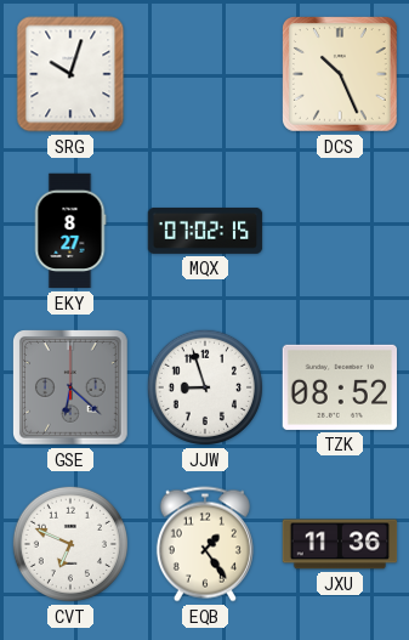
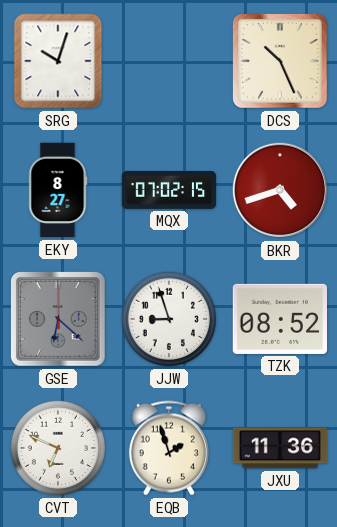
BKR: none -> 4:42
EQB: 1:24 -> 1:57
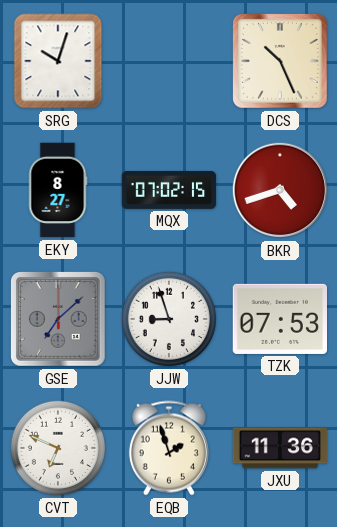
GSE: 6:22 -> 7:08
TZK: 08:52 -> 07:53
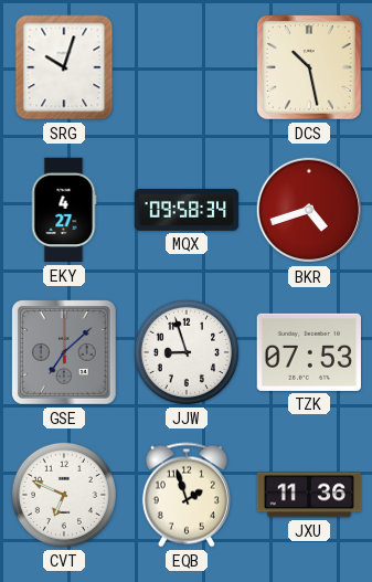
DCS: 10:26 -> 10:28
EKY: 8:27 -> 4:27
MQX: 07:02 -> 09:58
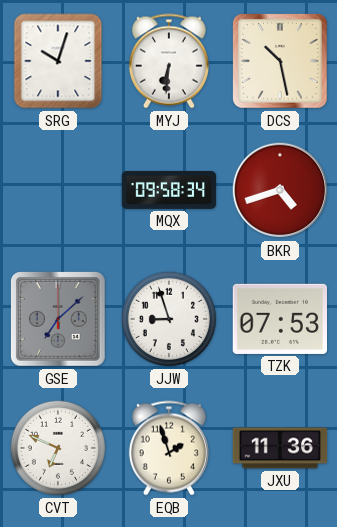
MYJ: none -> 6:31
EKY: 4:27 -> none
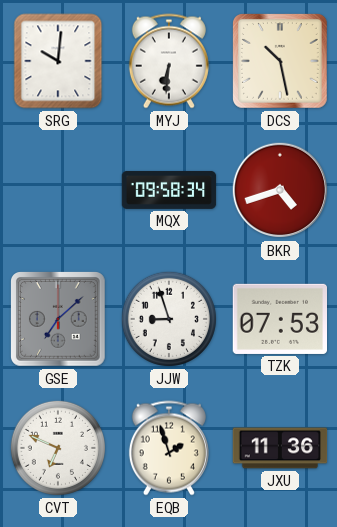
SRG: 10:03 -> 10:01
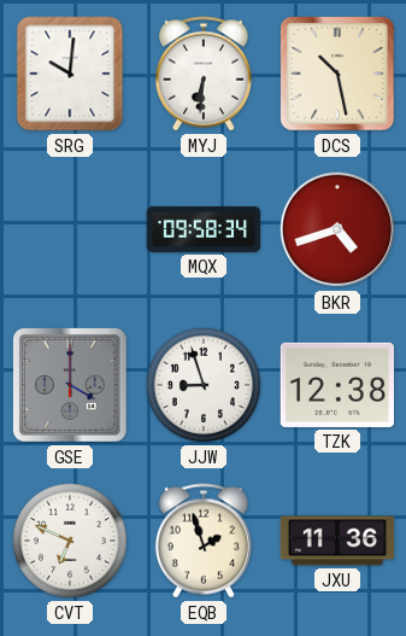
GSE: 7:08 -> 4:00
TZK: 07:53 -> 12:38
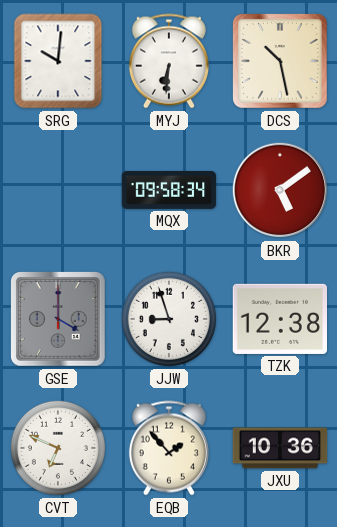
BKR: 4:42 -> 5:09
EQB: 1:57 -> 1:53
JXU: 11:36 -> 10:36
